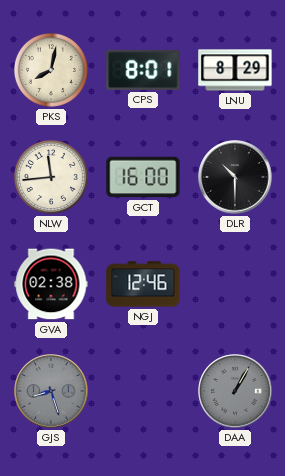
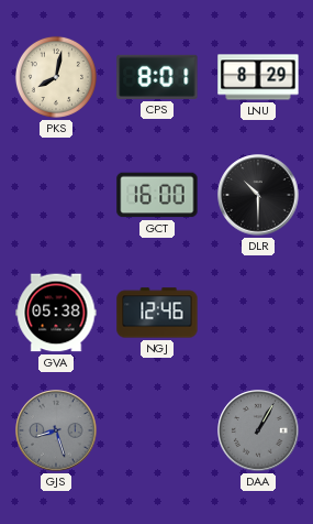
NLW: 11:44 -> none
GVA: 02:38 -> 05:38
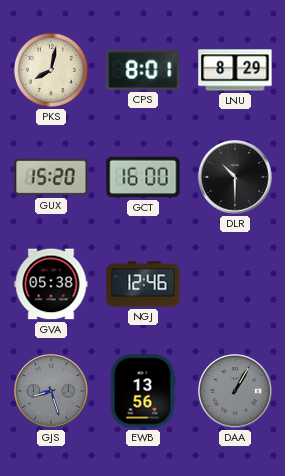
GUX: none -> 15:20
EWB: none -> 13:56
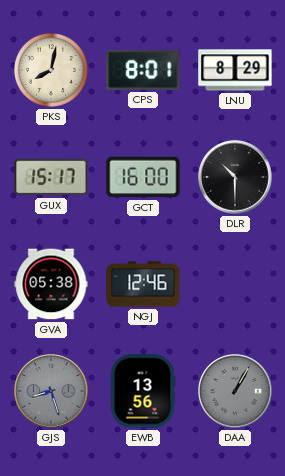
GUX: 15:20 -> 15:17
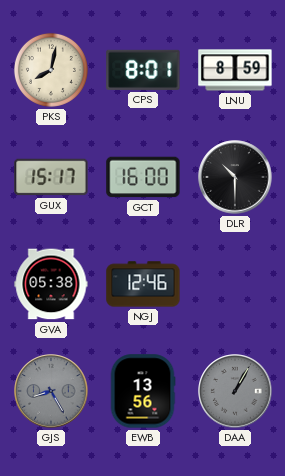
LNU: 8:29 -> 8:59
GJS: 8:27 -> 8:25
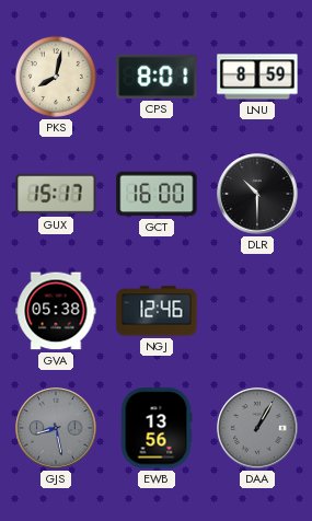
GJS: 8:25 -> 8:28
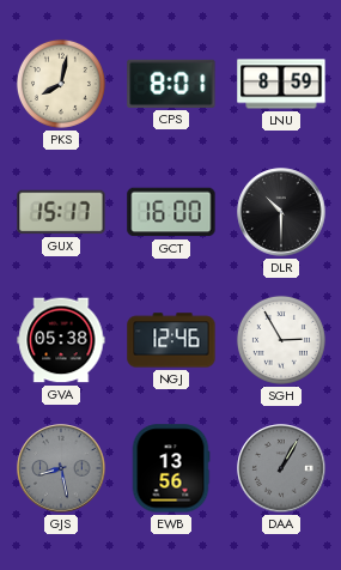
SGH: none -> 2:55
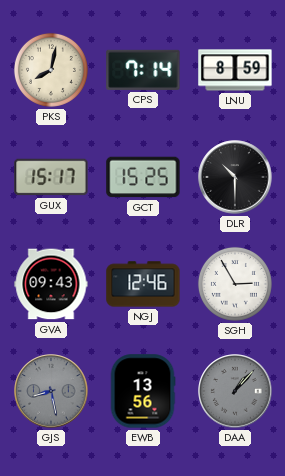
CPS: 8:01 -> 7:14
GCT: 16:00 -> 15:25
GVA: 05:38 -> 09:43
DAA: 1:05 -> 1:07
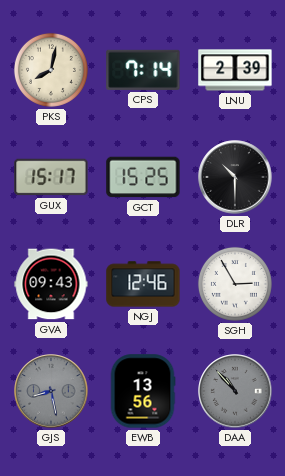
LNU: 8:59 -> 2:39
DAA: 1:07 -> 10:53
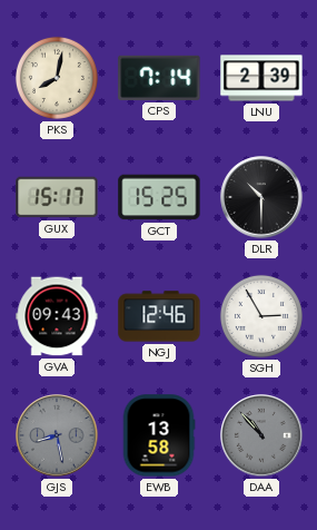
EWB: 13:56 -> 13:58
